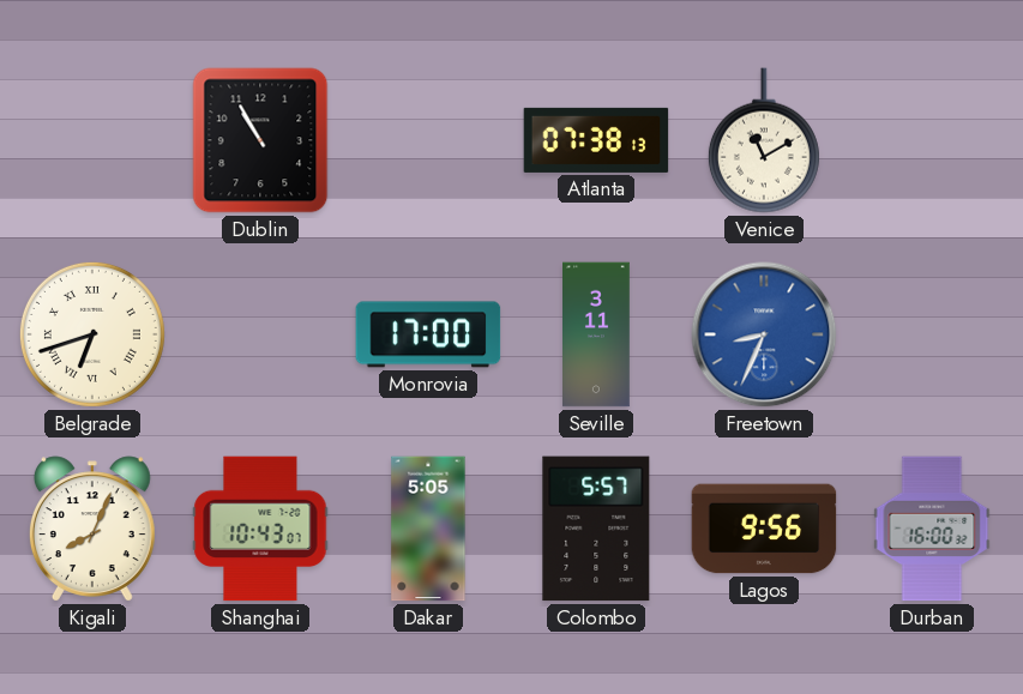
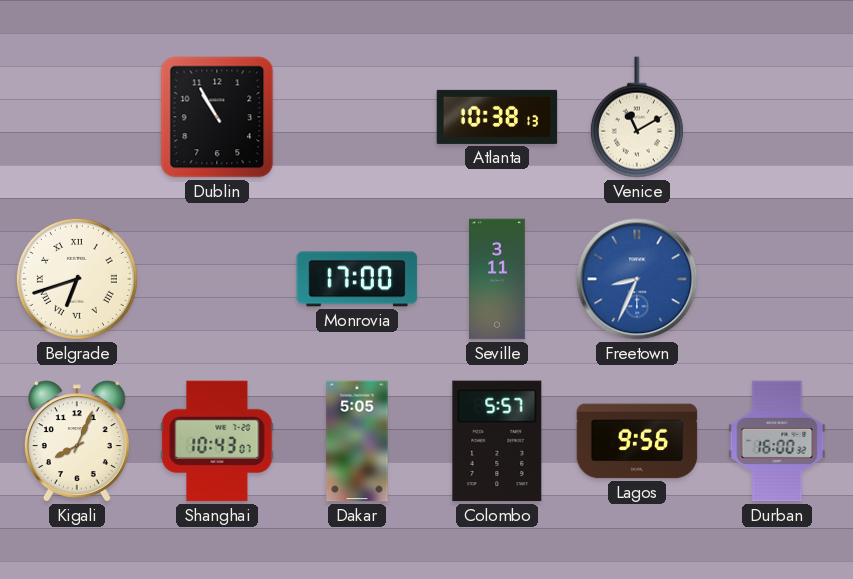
Atlanta: 07:38 -> 10:38
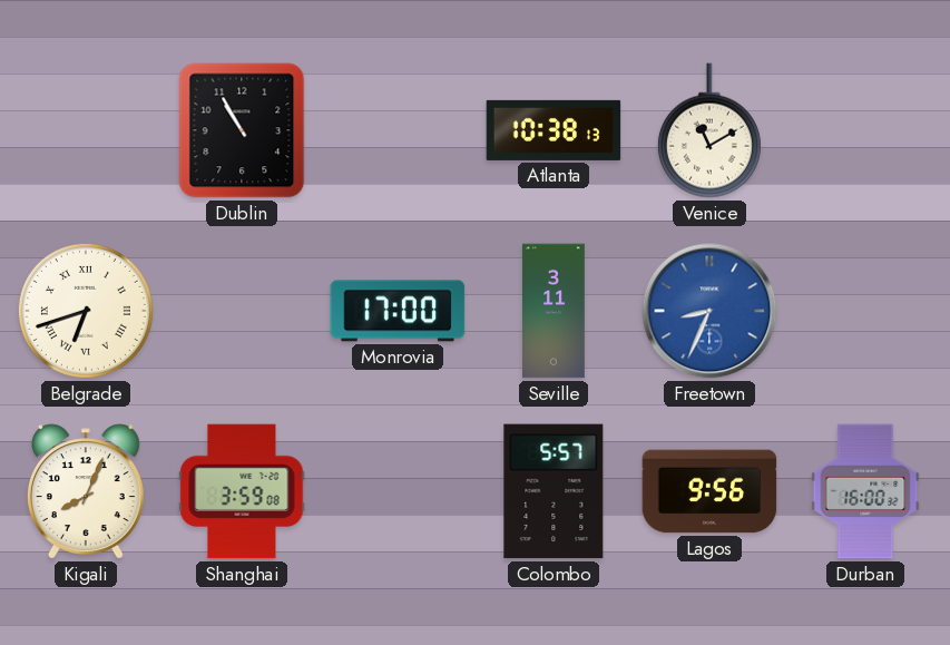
Shanghai: 10:43 -> 3:59
Dakar: 5:05 -> none
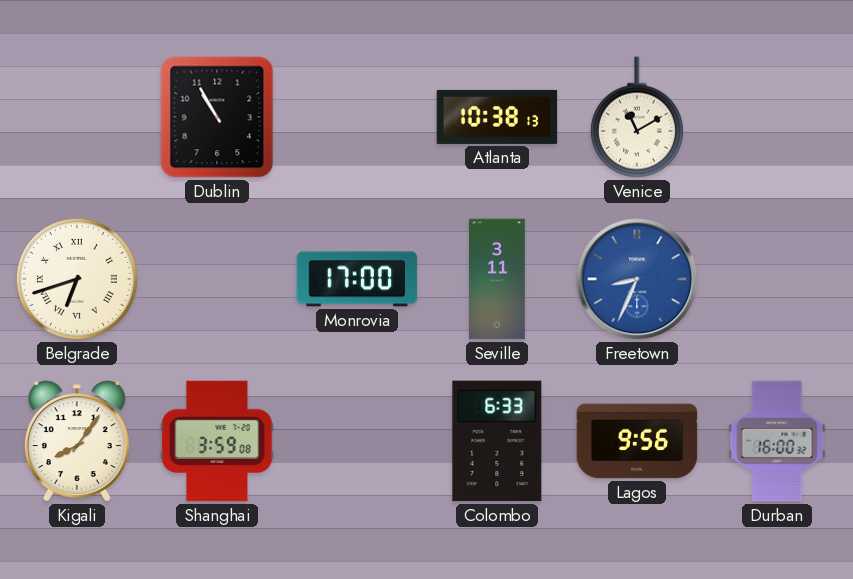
Kigali: 8:04 -> 8:06
Colombo: 5:57 -> 6:33
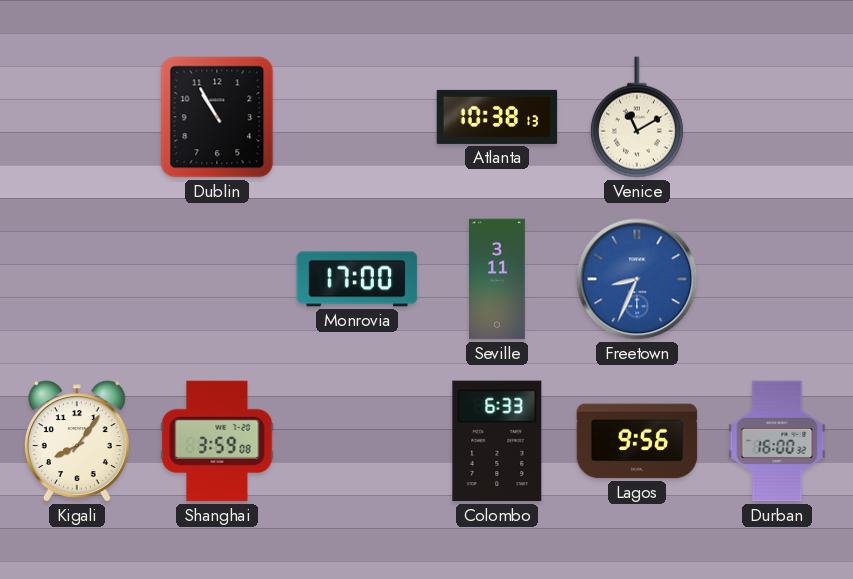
Belgrade: 6:42 -> none
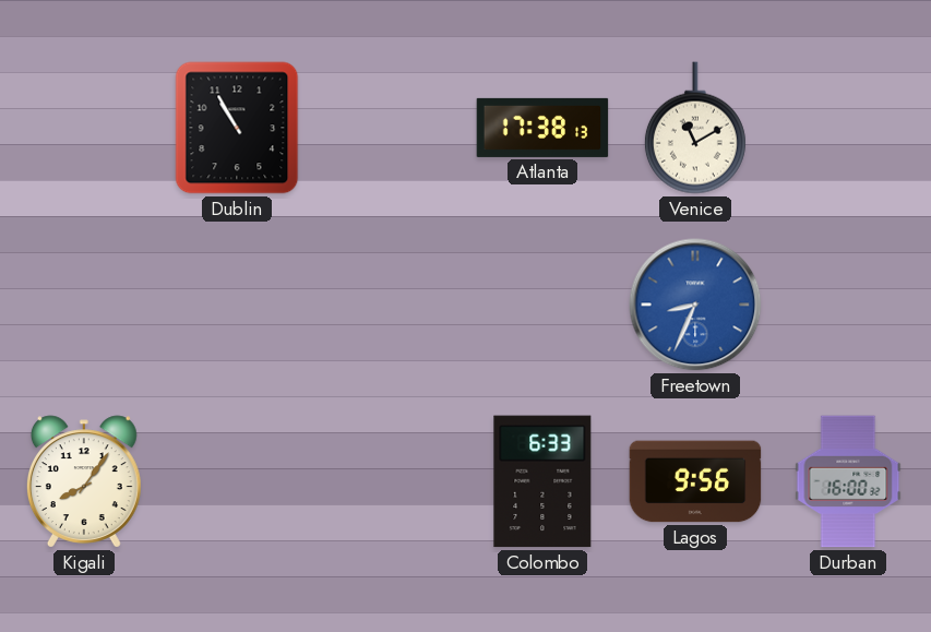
Atlanta: 10:38 -> 17:38
Monrovia: 17:00 -> none
Seville: 3:11 -> none
Shanghai: 3:59 -> none
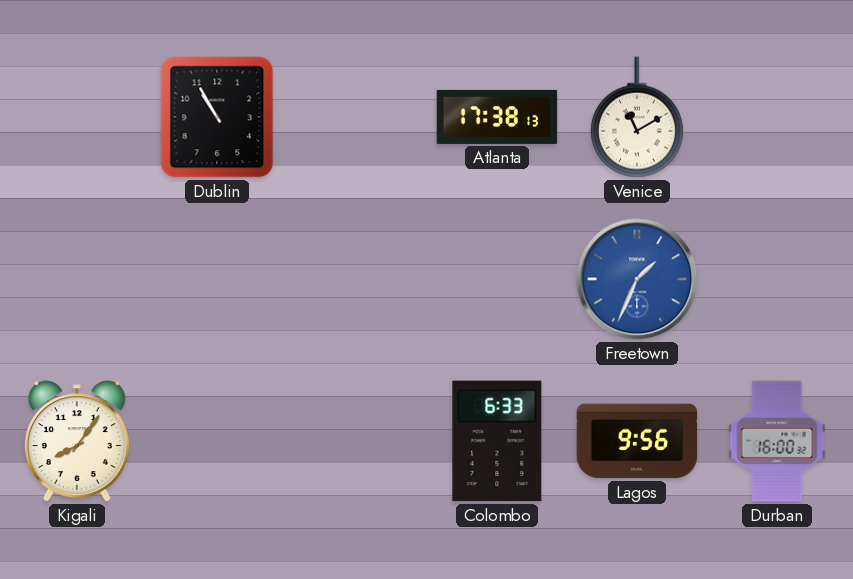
Freetown: 8:34 -> 1:34
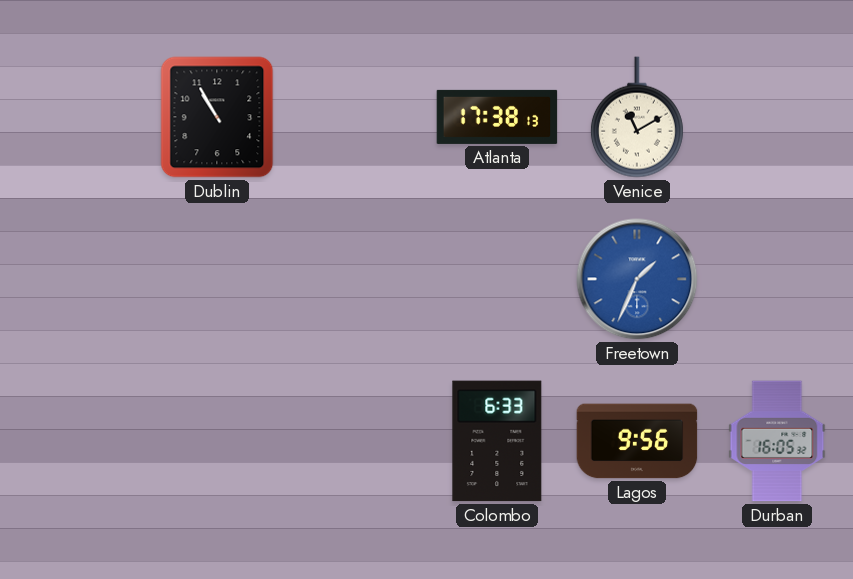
Kigali: 8:06 -> none
Durban: 16:00 -> 16:05
